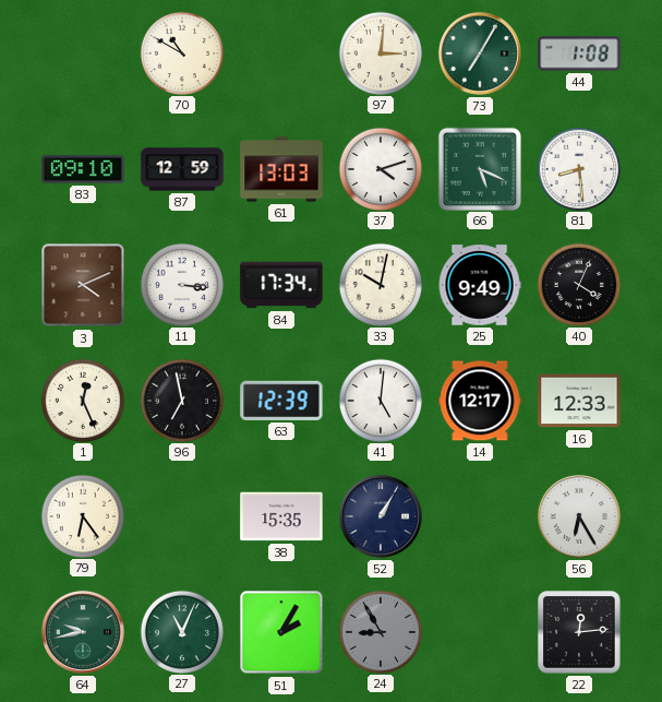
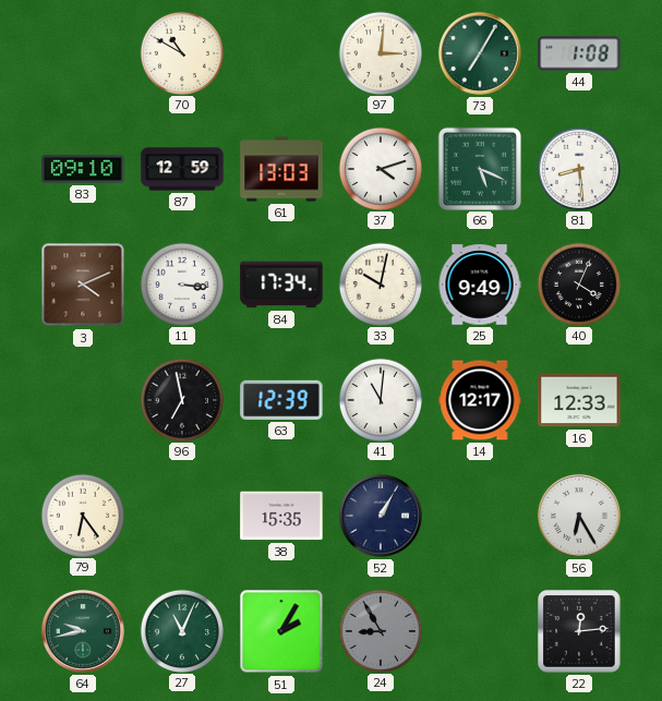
1: 12:26 -> none
41: 5:01 -> 11:01
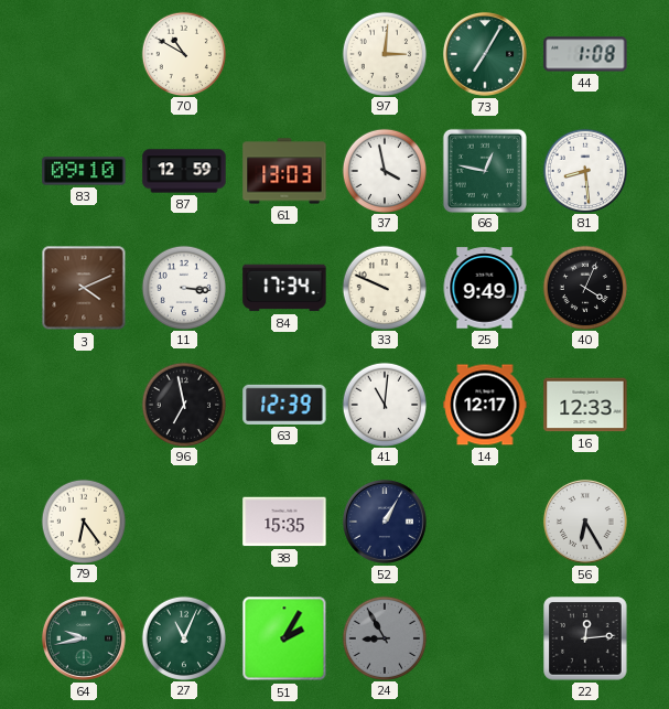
37: 4:12 -> 3:58
66: 5:19 -> 12:47
33: 10:02 -> 9:49
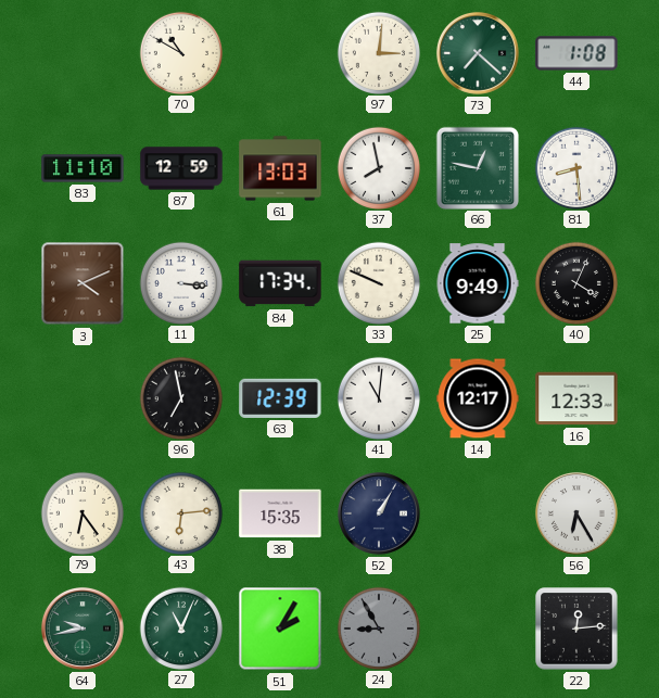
73: 7:05 -> 7:22
83: 09:10 -> 11:10
37: 3:58 -> 7:58
43: none -> 6:14
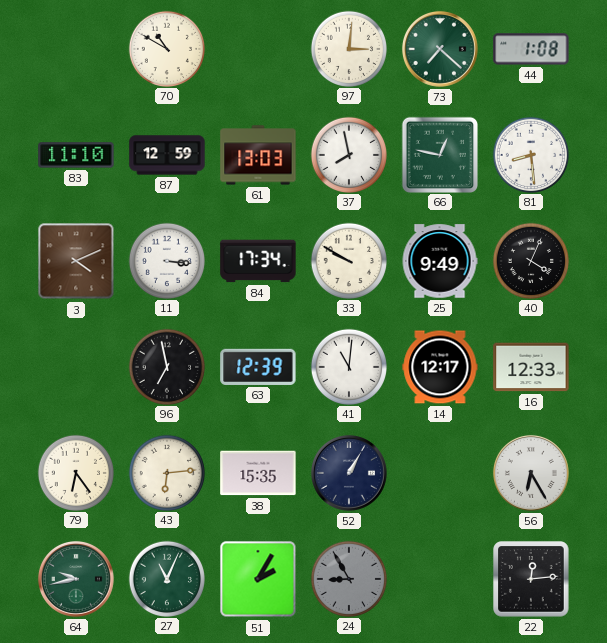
33: 9:49 -> 9:50
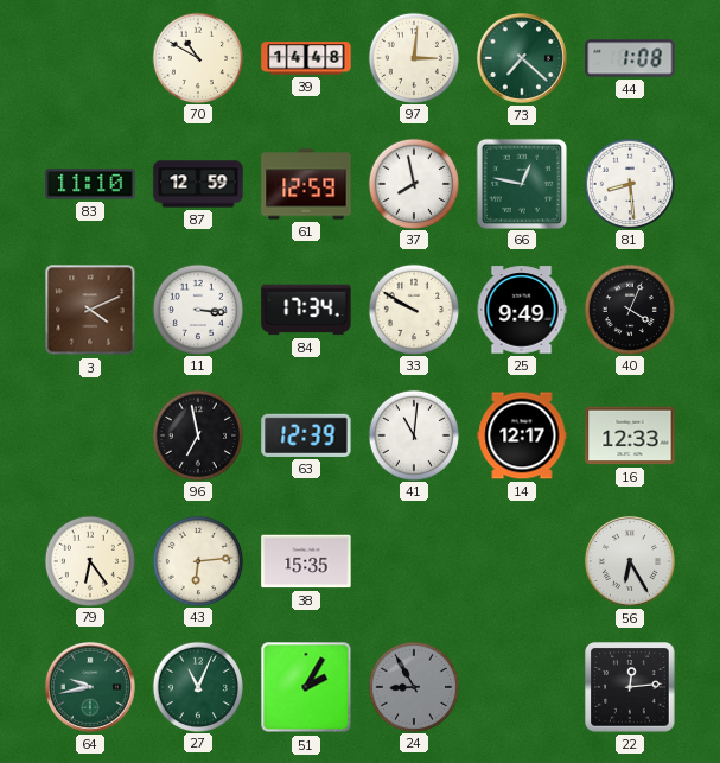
39: none -> 14:48
61: 13:03 -> 12:59
52: 1:05 -> none
